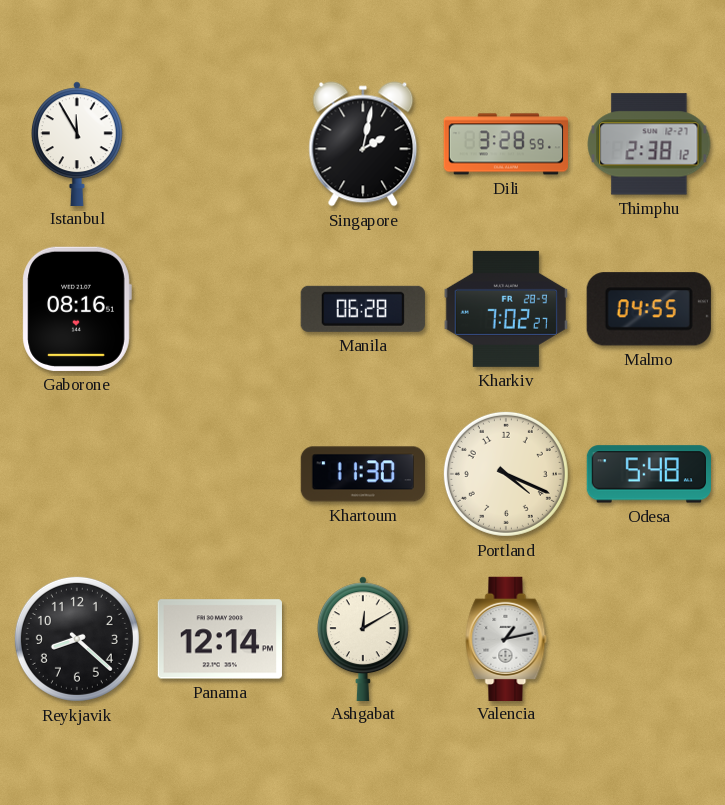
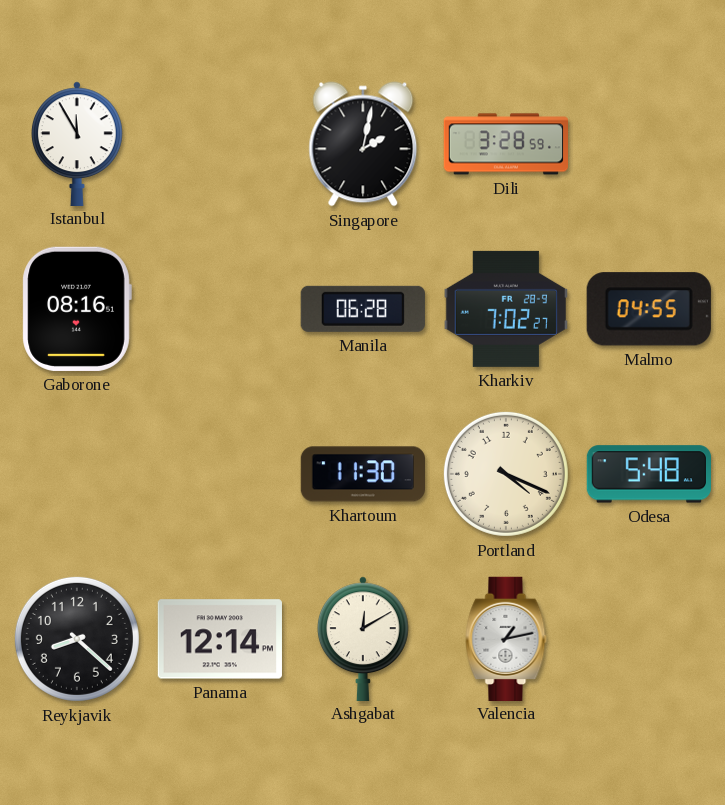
Thimphu: 2:38 -> none
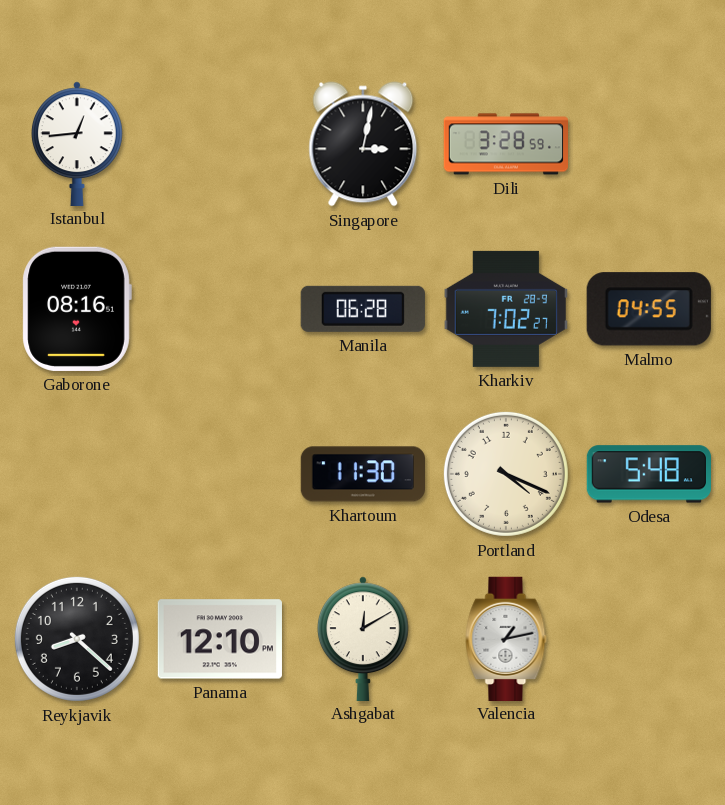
Istanbul: 11:55 -> 12:44
Singapore: 2:02 -> 3:02
Panama: 12:14 -> 12:10
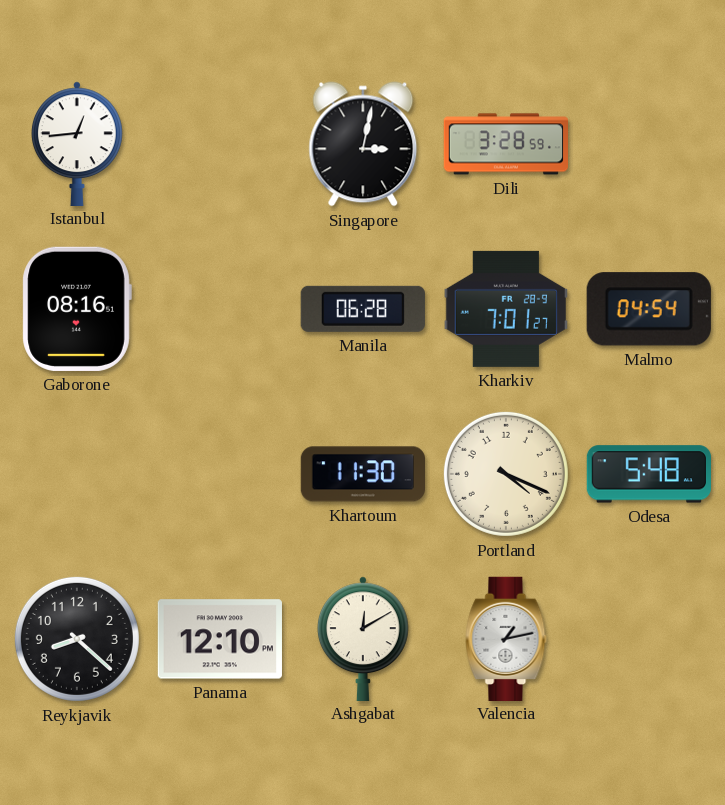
Kharkiv: 7:02 -> 7:01
Malmo: 04:55 -> 04:54
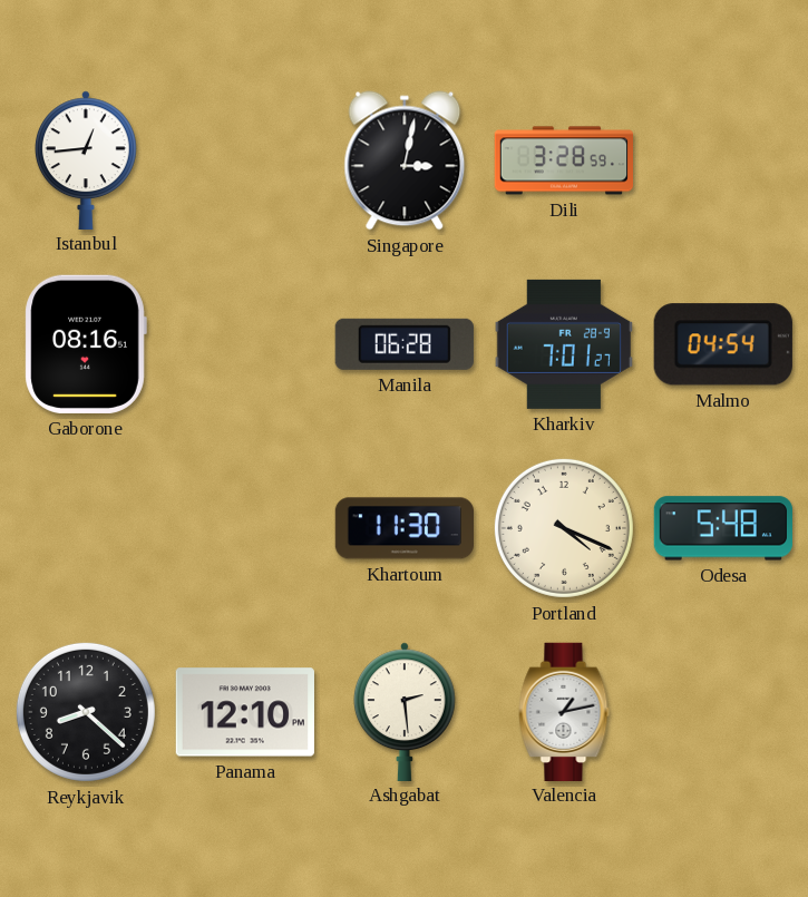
Ashgabat: 12:10 -> 2:29
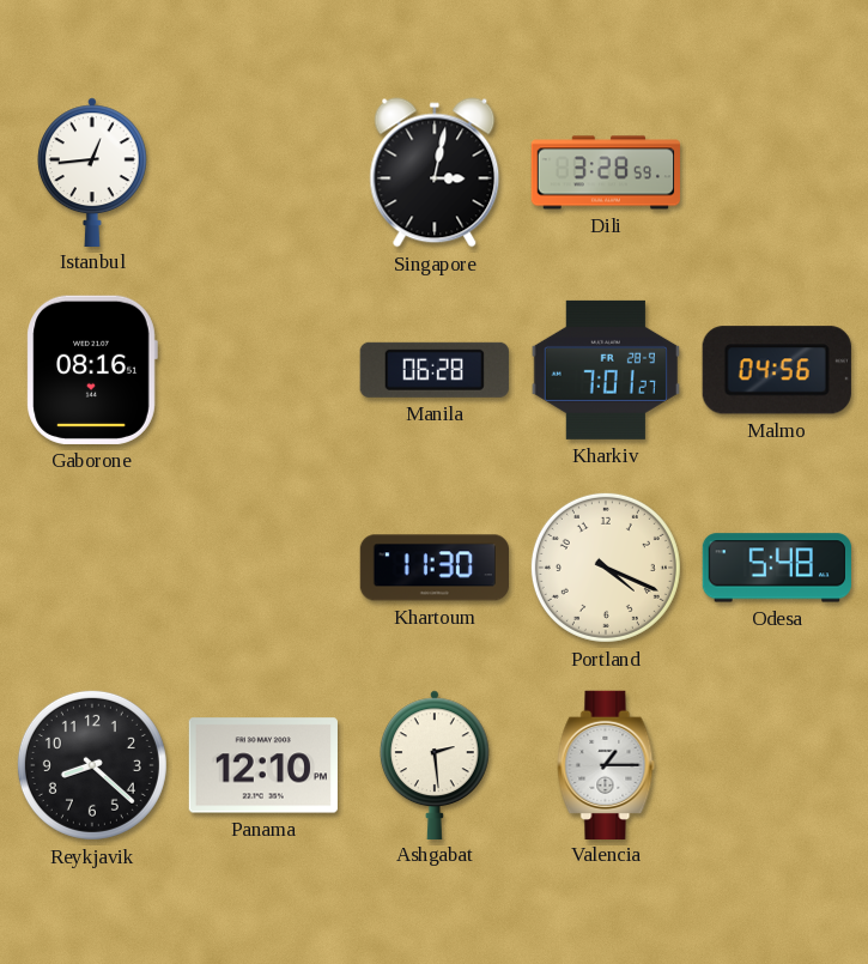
Malmo: 04:54 -> 04:56
Valencia: 1:13 -> 1:15
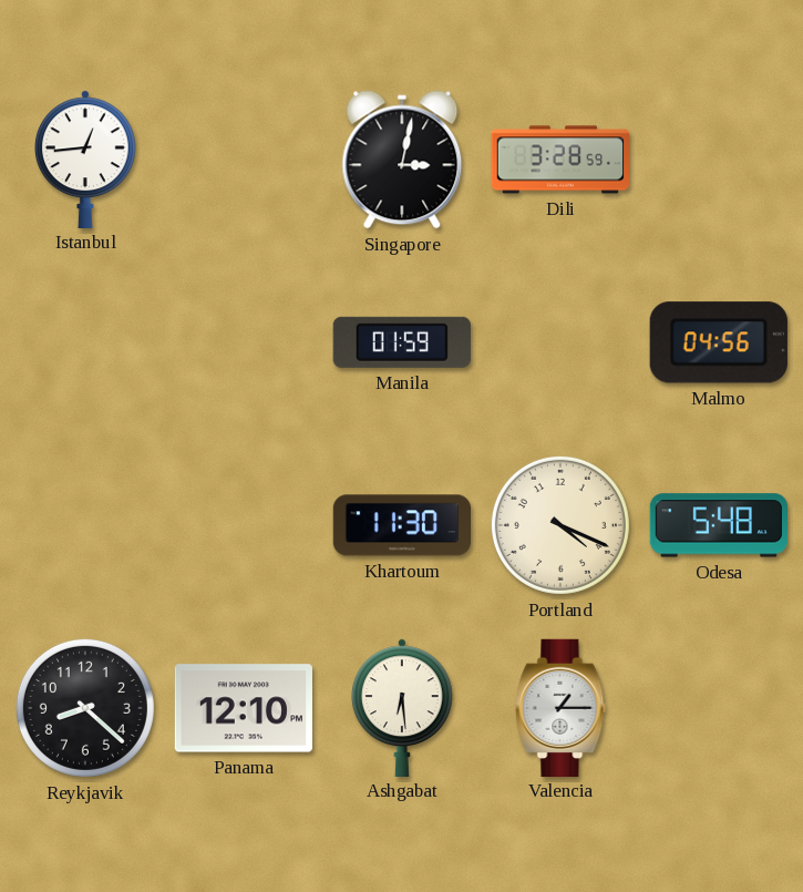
Gaborone: 08:16 -> none
Manila: 06:28 -> 01:59
Kharkiv: 7:01 -> none
Ashgabat: 2:29 -> 6:29
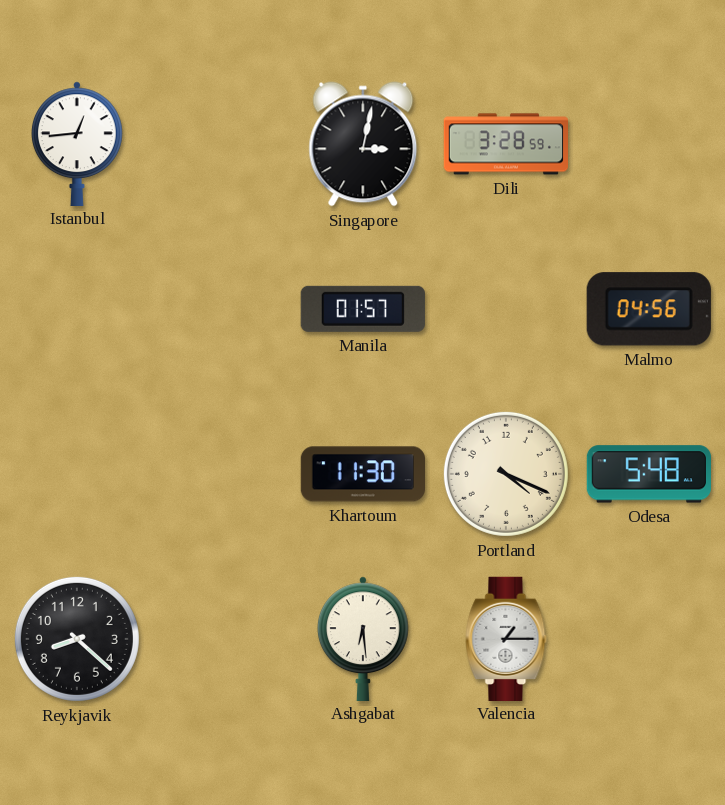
Manila: 01:59 -> 01:57
Panama: 12:10 -> none
